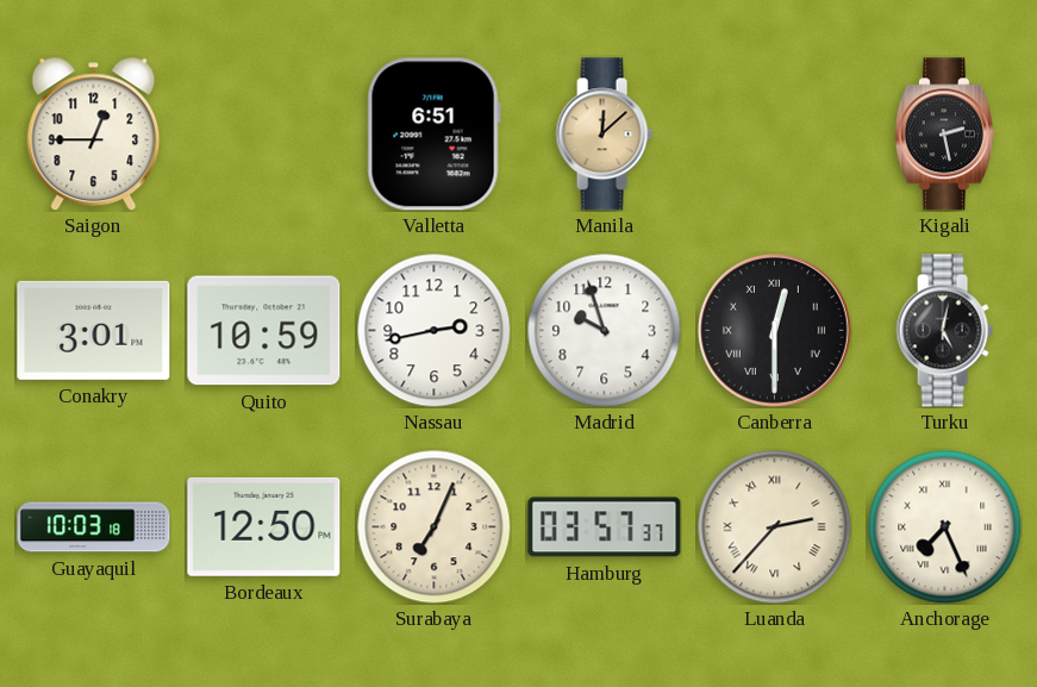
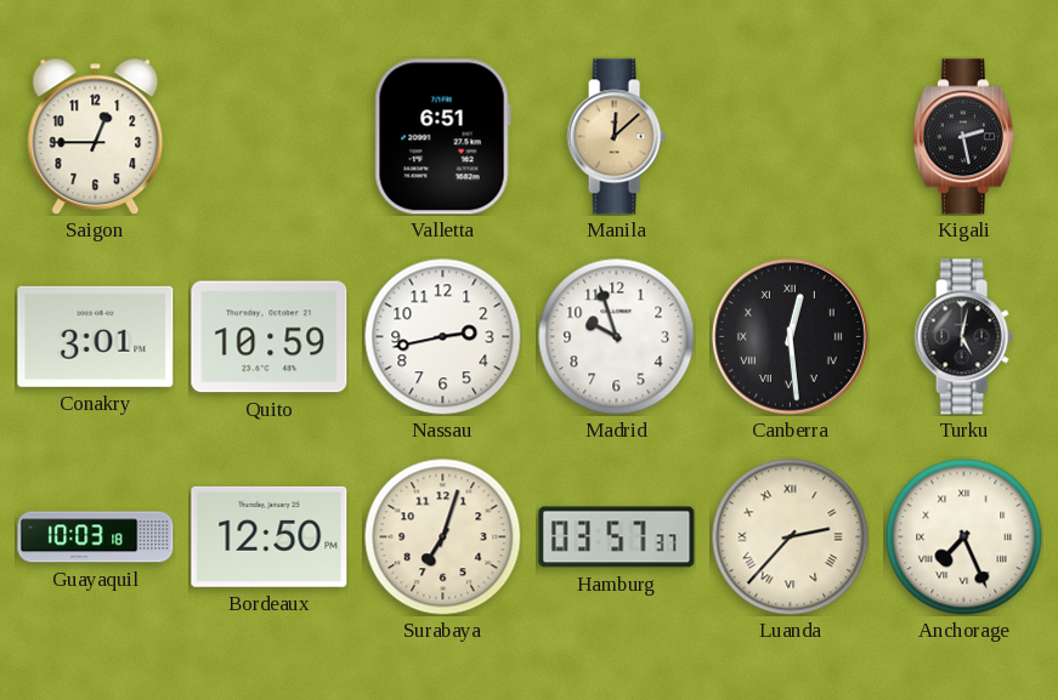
Canberra: 12:30 -> 12:29
Surabaya: 7:04 -> 7:03
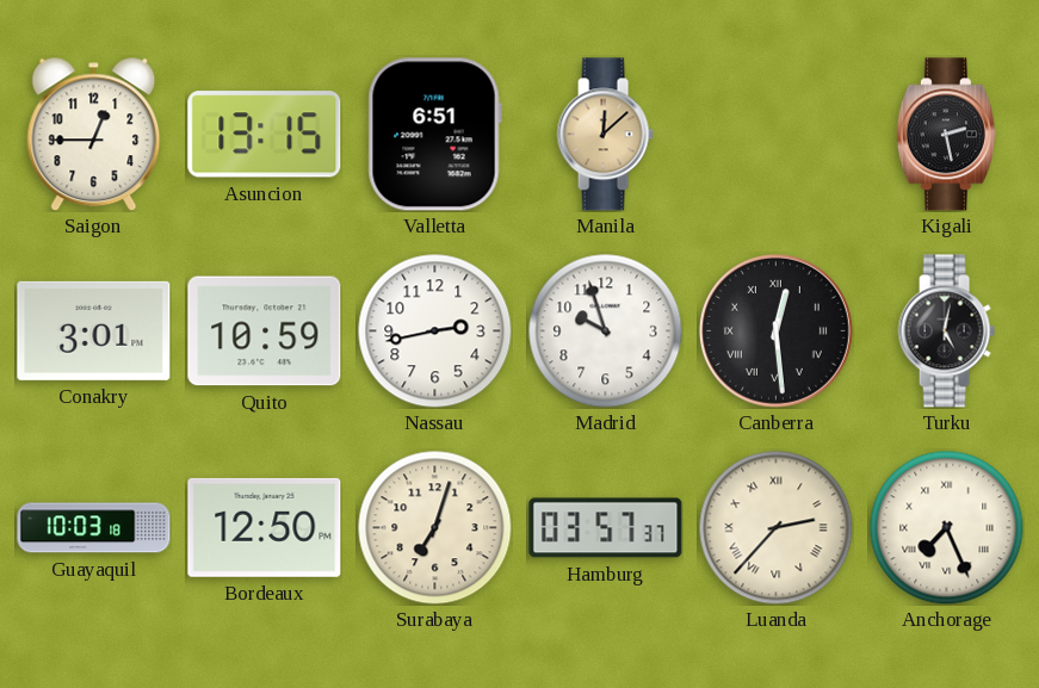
Asuncion: none -> 13:15
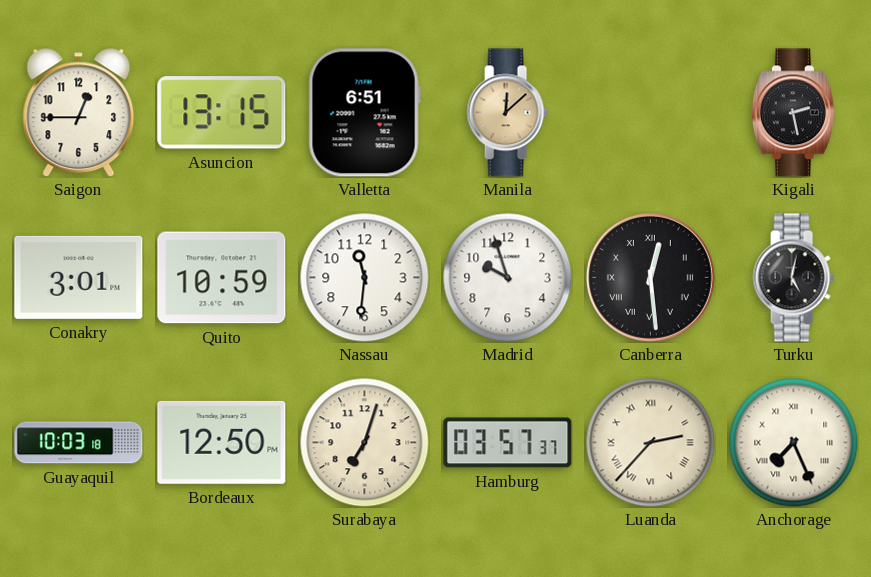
Nassau: 2:43 -> 11:31
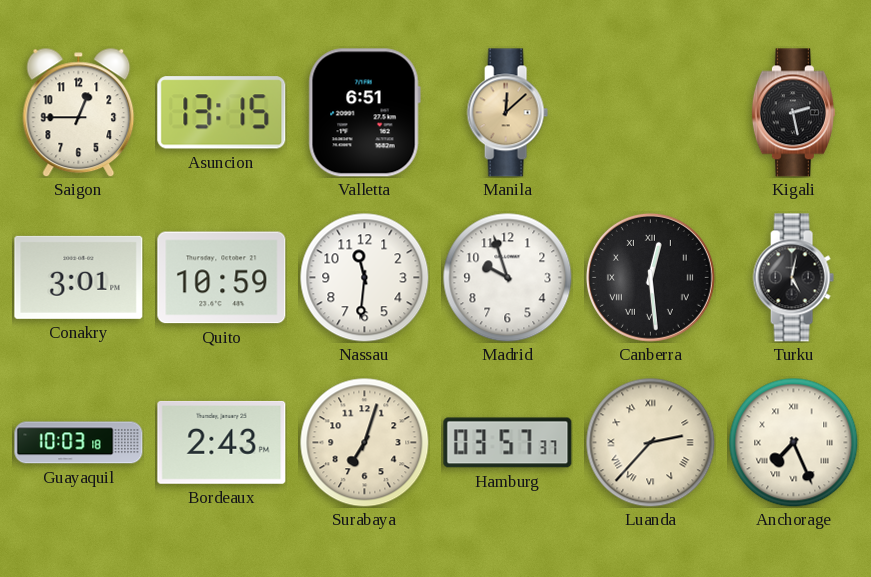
Bordeaux: 12:50 -> 2:43
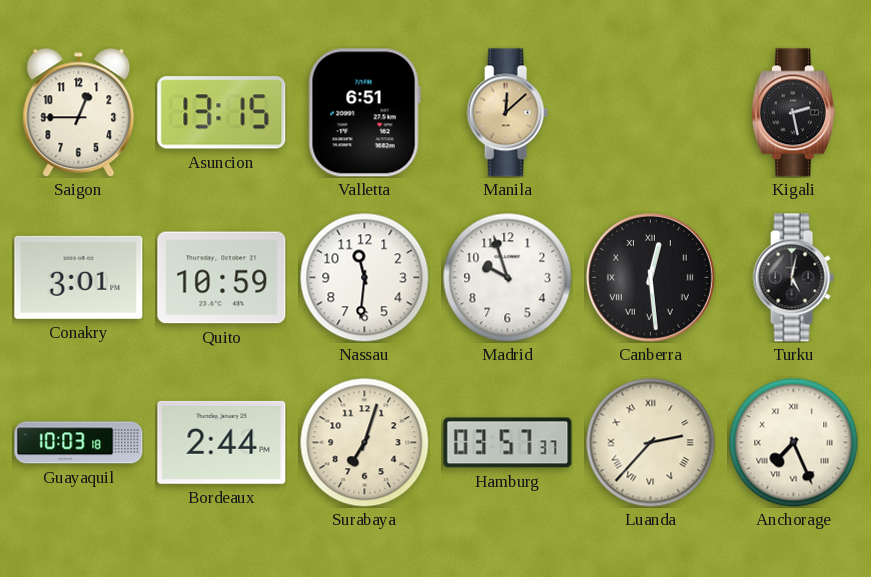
Bordeaux: 2:43 -> 2:44
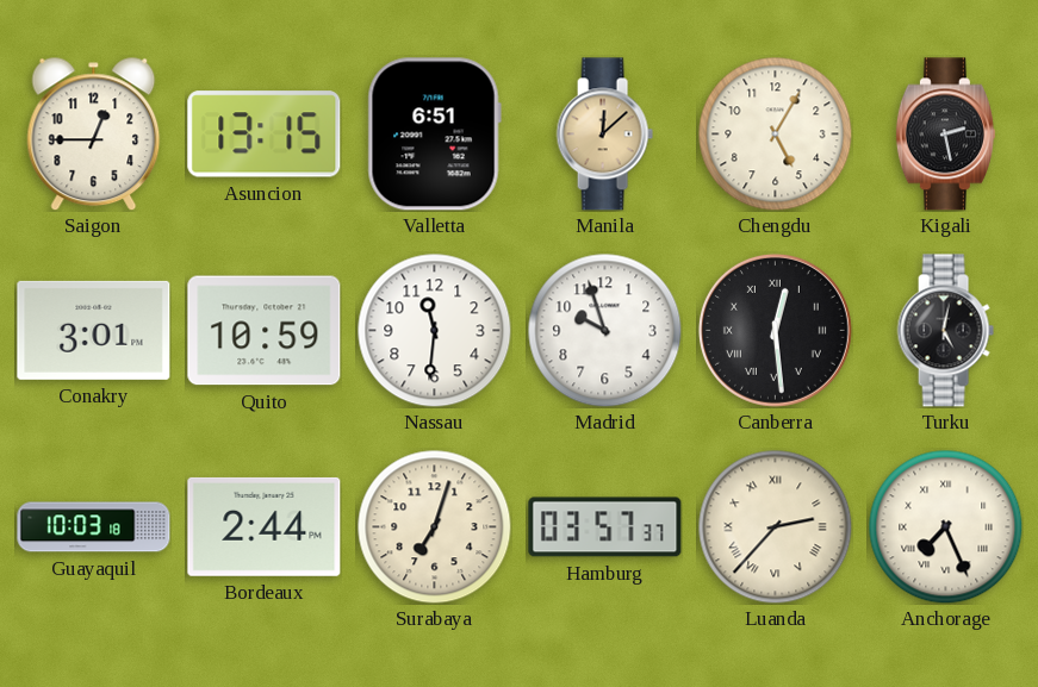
Chengdu: none -> 5:05
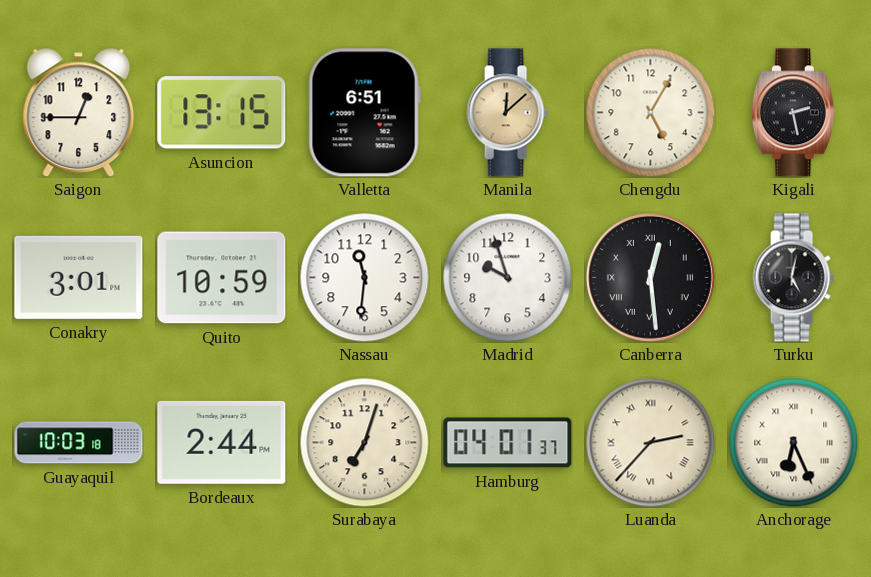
Hamburg: 03:57 -> 04:01
Anchorage: 7:26 -> 6:26
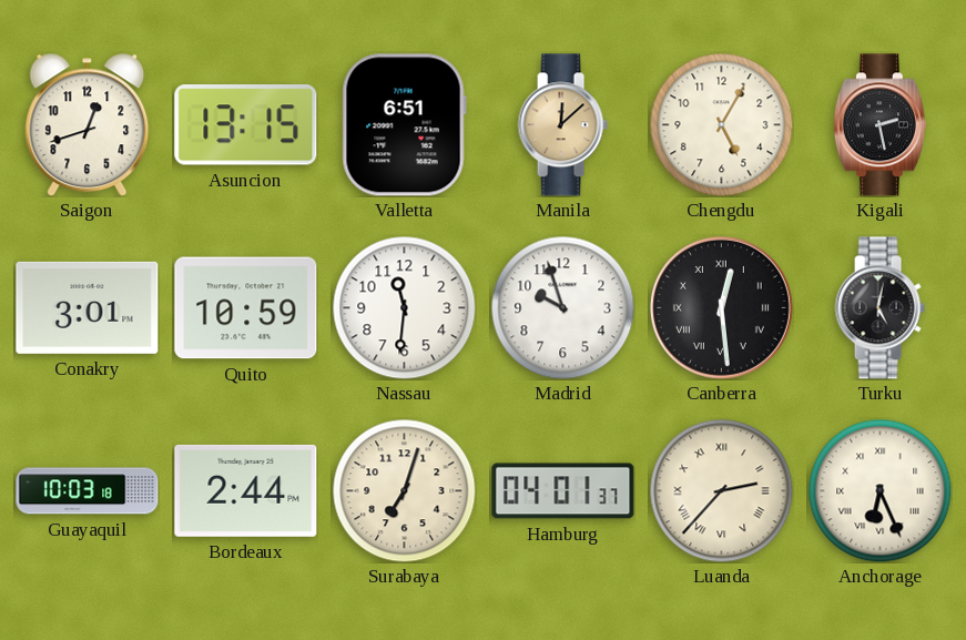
Saigon: 12:45 -> 12:42
